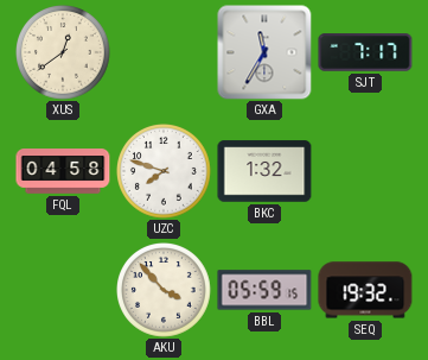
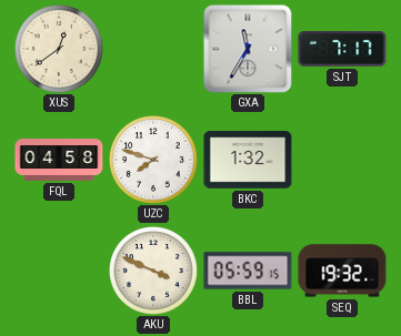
AKU: 3:53 -> 3:49
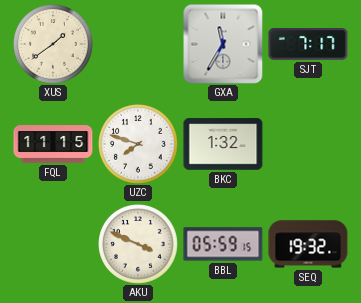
XUS: 12:39 -> 1:39
FQL: 04:58 -> 11:15
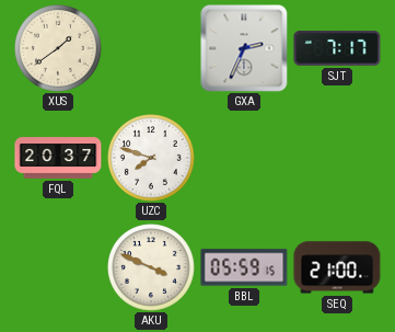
GXA: 11:35 -> 2:34
FQL: 11:15 -> 20:37
BKC: 1:32 -> none
SEQ: 19:32 -> 21:00
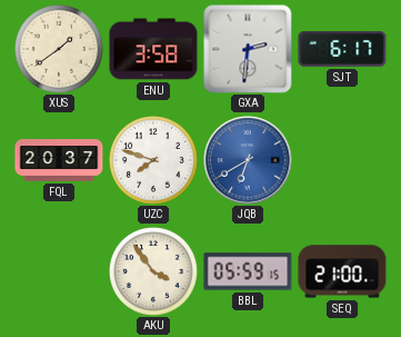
ENU: none -> 3:58
GXA: 2:34 -> 2:31
SJT: 7:17 -> 6:17
JQB: none -> 6:40
AKU: 3:49 -> 3:54
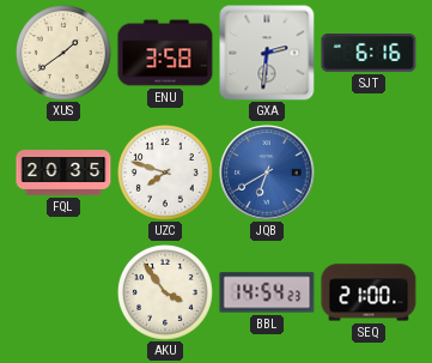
SJT: 6:17 -> 6:16
FQL: 20:37 -> 20:35
BBL: 05:59 -> 14:54
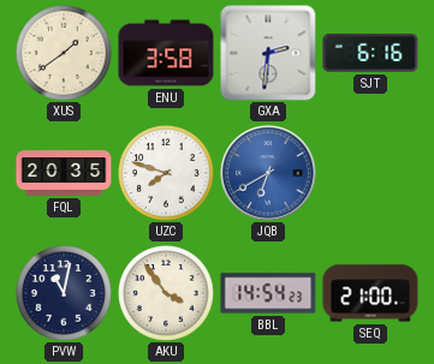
PVW: none -> 11:02
